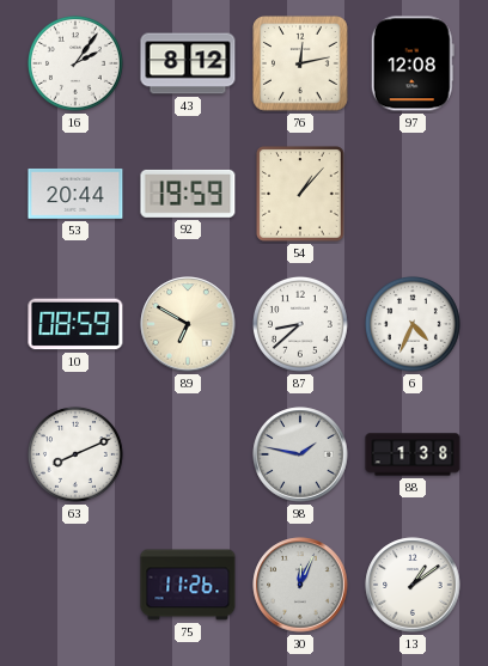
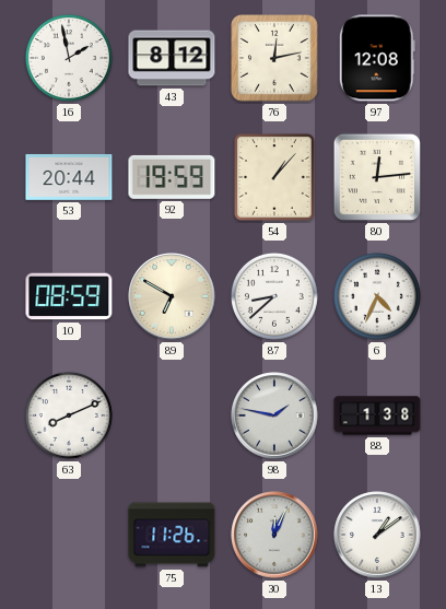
16: 2:06 -> 1:58
80: none -> 12:14
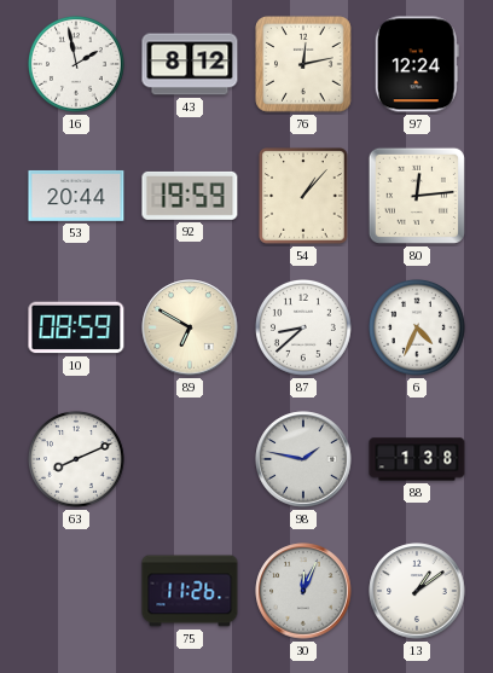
97: 12:08 -> 12:24
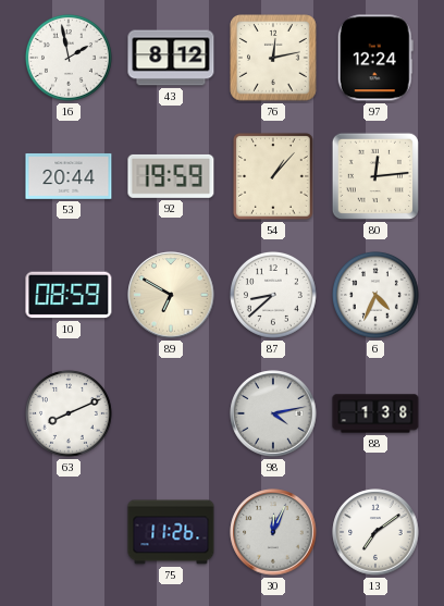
98: 1:47 -> 4:13
13: 1:09 -> 7:09
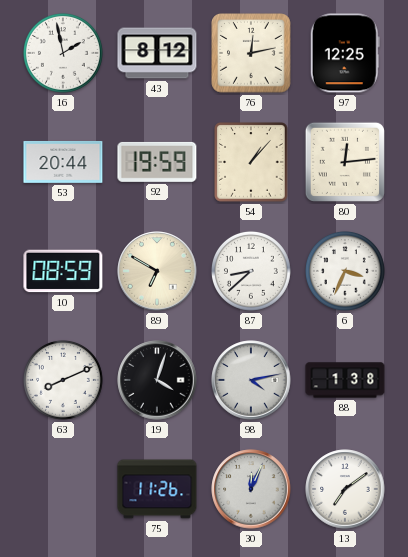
97: 12:24 -> 12:25
6: 4:34 -> 3:34
19: none -> 4:03
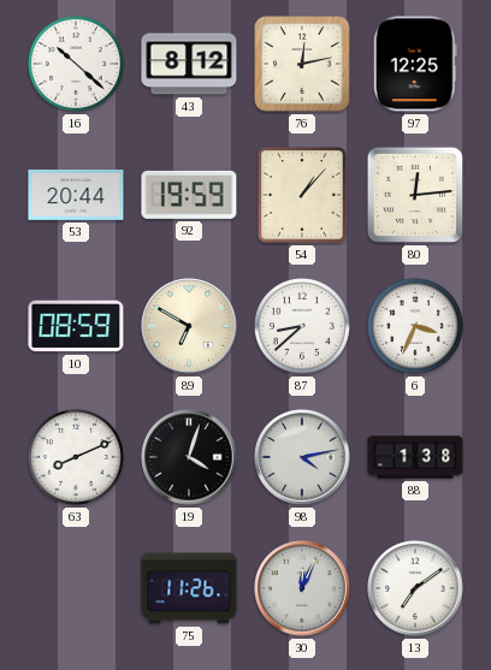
16: 1:58 -> 10:22
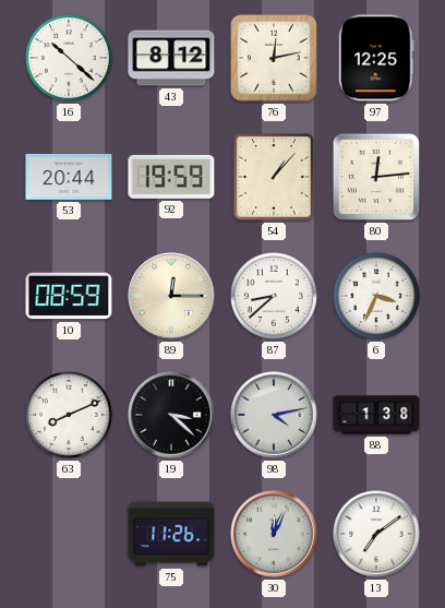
89: 6:50 -> 12:15
19: 4:03 -> 3:22
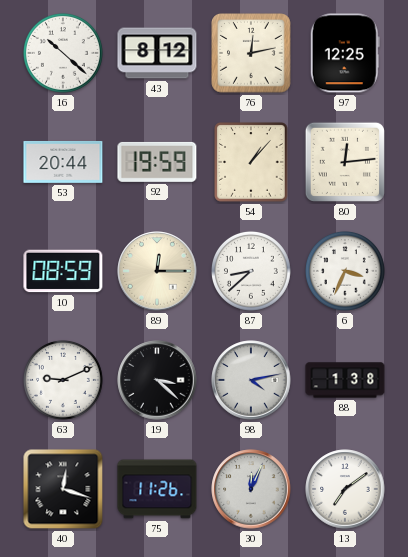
63: 8:11 -> 9:11
40: none -> 12:18
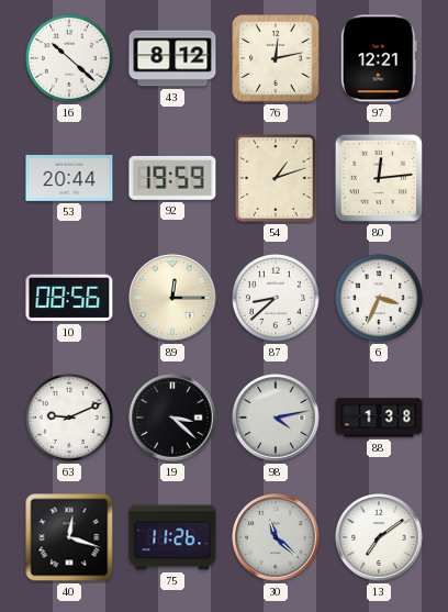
97: 12:25 -> 12:21
54: 1:07 -> 1:12
10: 08:59 -> 08:56
30: 12:04 -> 11:22
